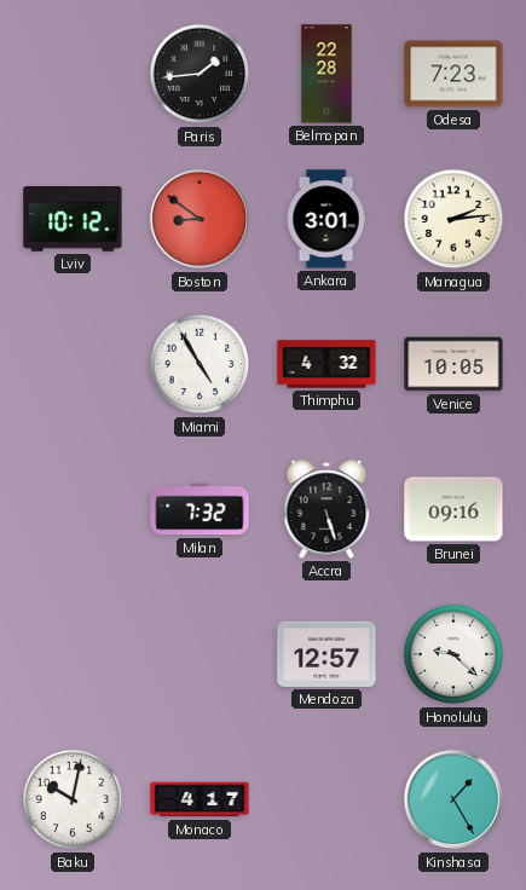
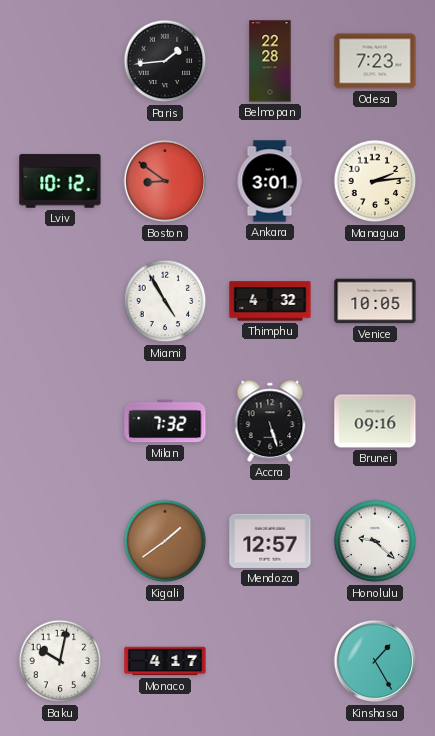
Kigali: none -> 1:39
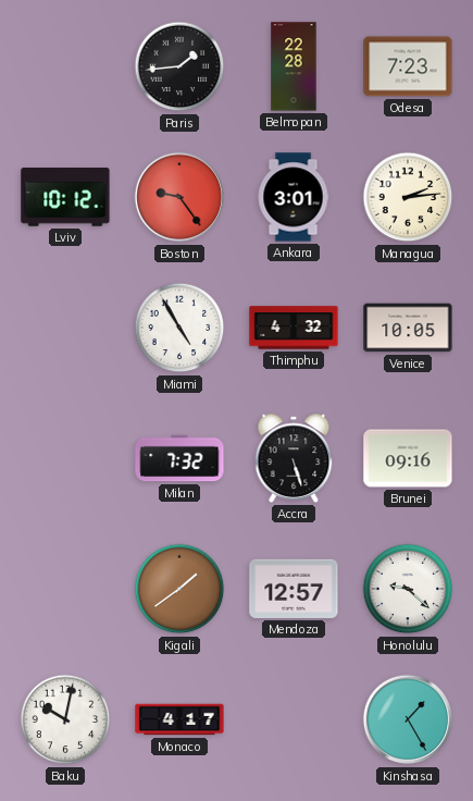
Boston: 8:51 -> 9:24
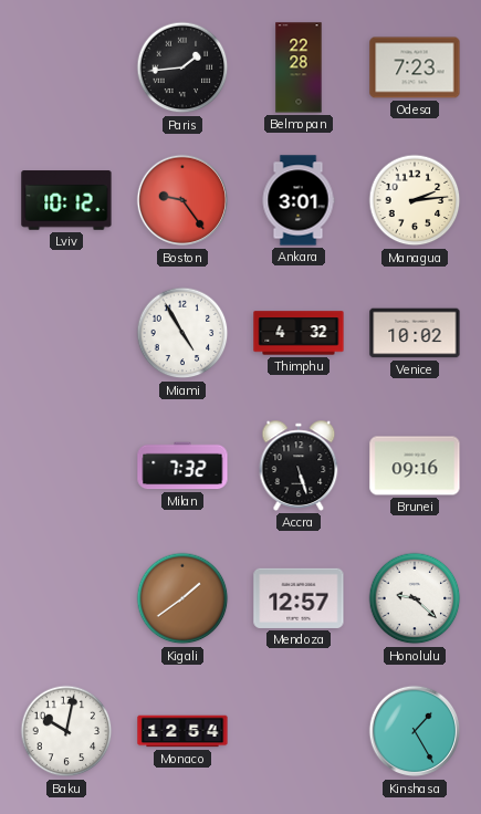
Venice: 10:05 -> 10:02
Monaco: 4:17 -> 12:54
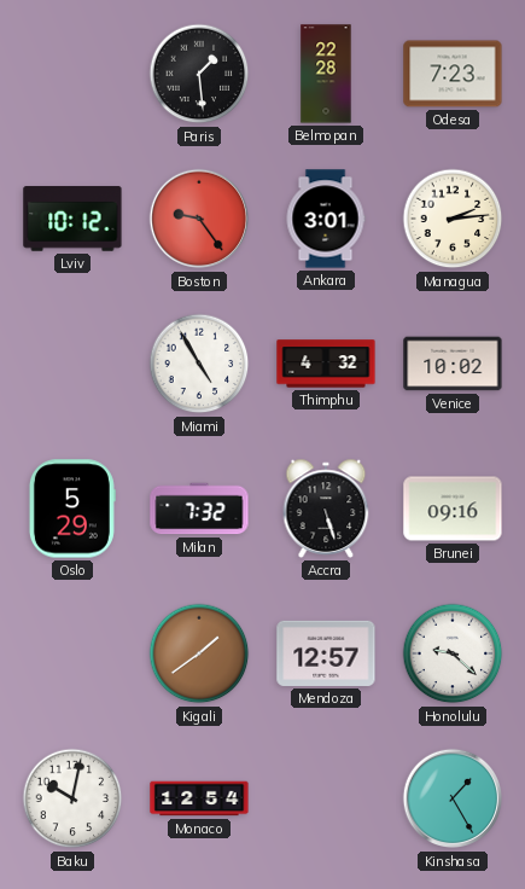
Paris: 1:44 -> 1:29
Oslo: none -> 5:29
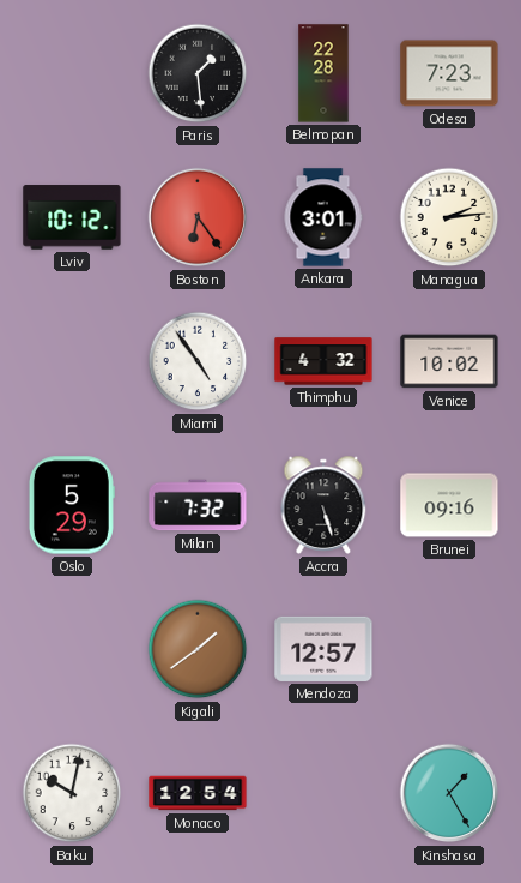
Boston: 9:24 -> 6:24
Miami: 4:55 -> 4:54
Honolulu: 9:22 -> none
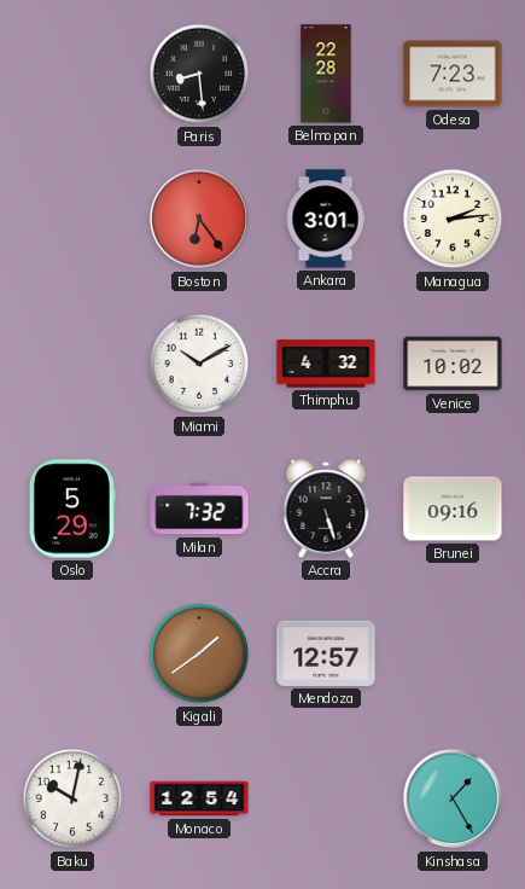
Paris: 1:29 -> 8:29
Lviv: 10:12 -> none
Miami: 4:54 -> 10:10
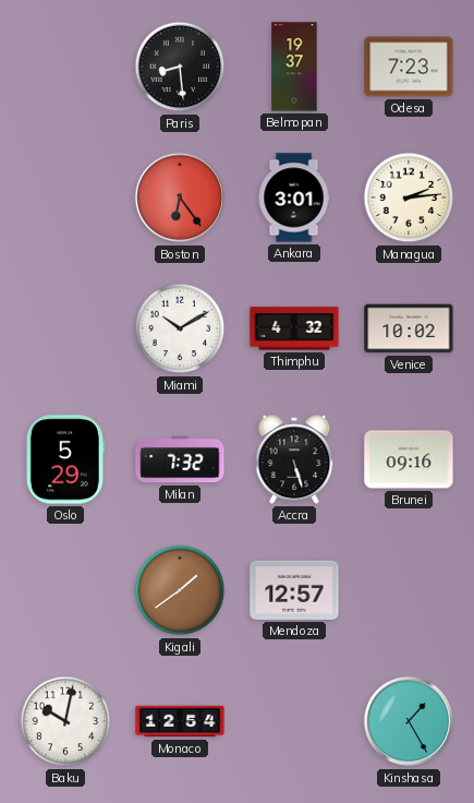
Belmopan: 22:28 -> 19:37
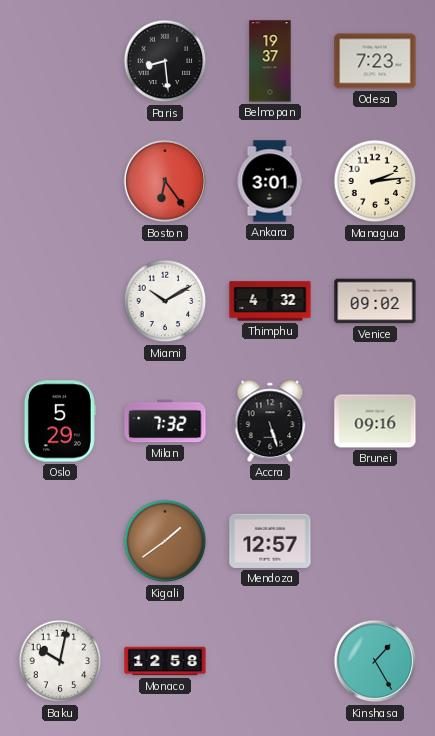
Venice: 10:02 -> 09:02
Monaco: 12:54 -> 12:58
